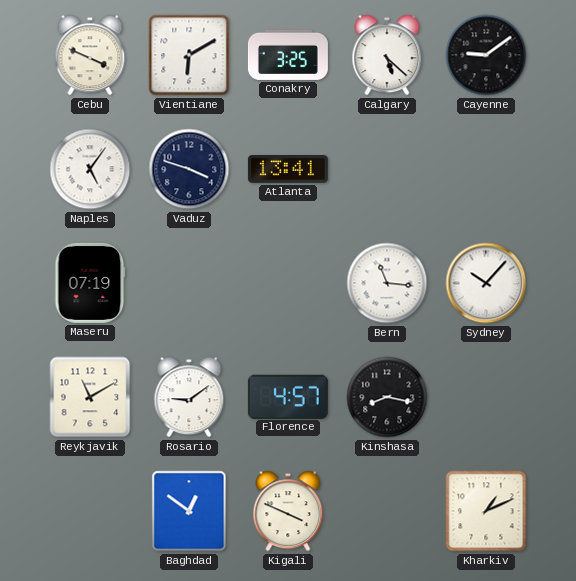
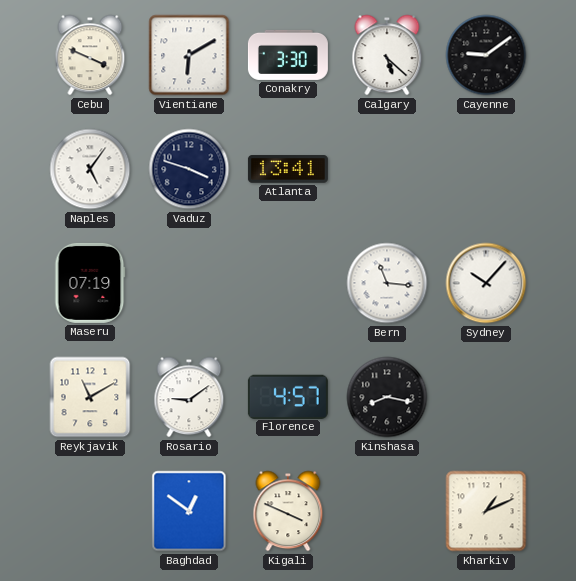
Conakry: 3:25 -> 3:30
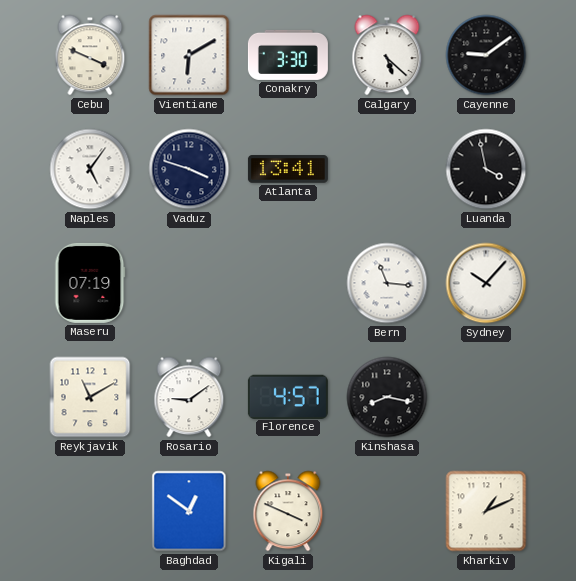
Luanda: none -> 3:58
